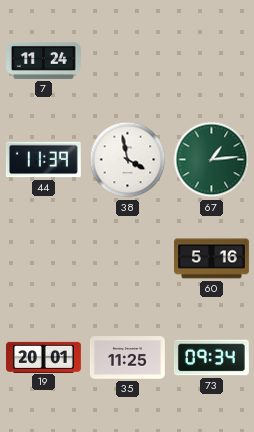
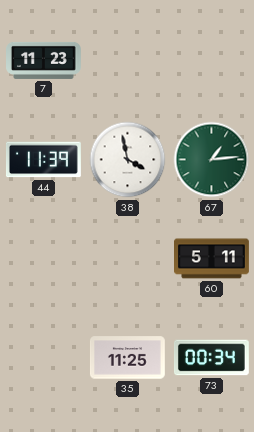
7: 11:24 -> 11:23
60: 5:16 -> 5:11
19: 20:01 -> none
73: 09:34 -> 00:34
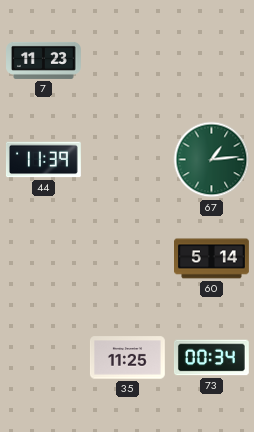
38: 3:58 -> none
60: 5:11 -> 5:14
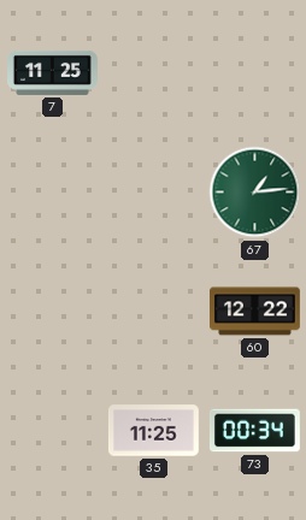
7: 11:23 -> 11:25
44: 11:39 -> none
60: 5:14 -> 12:22
